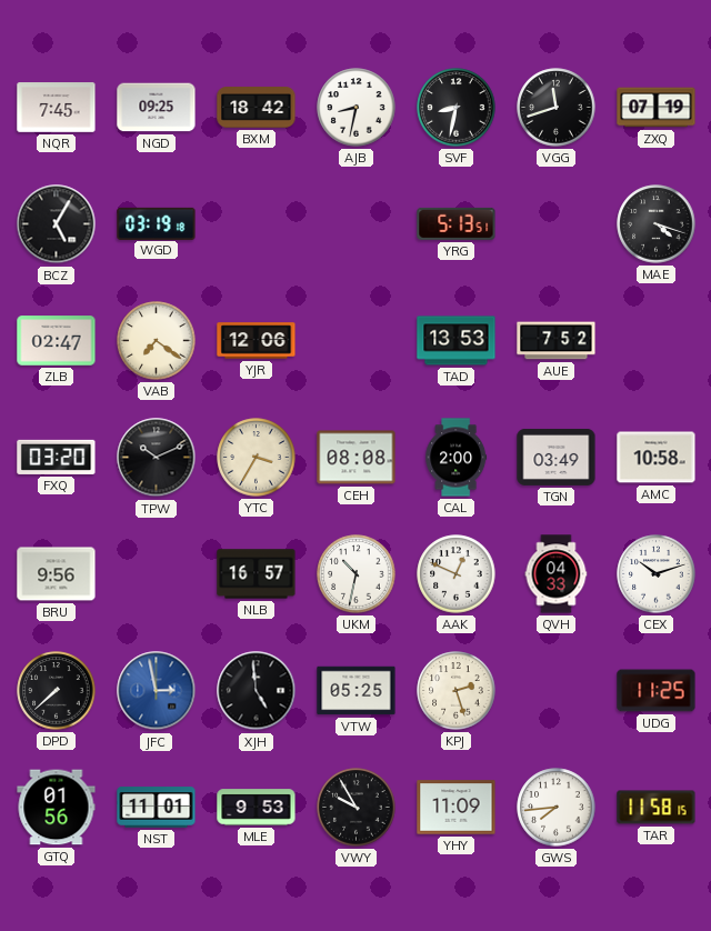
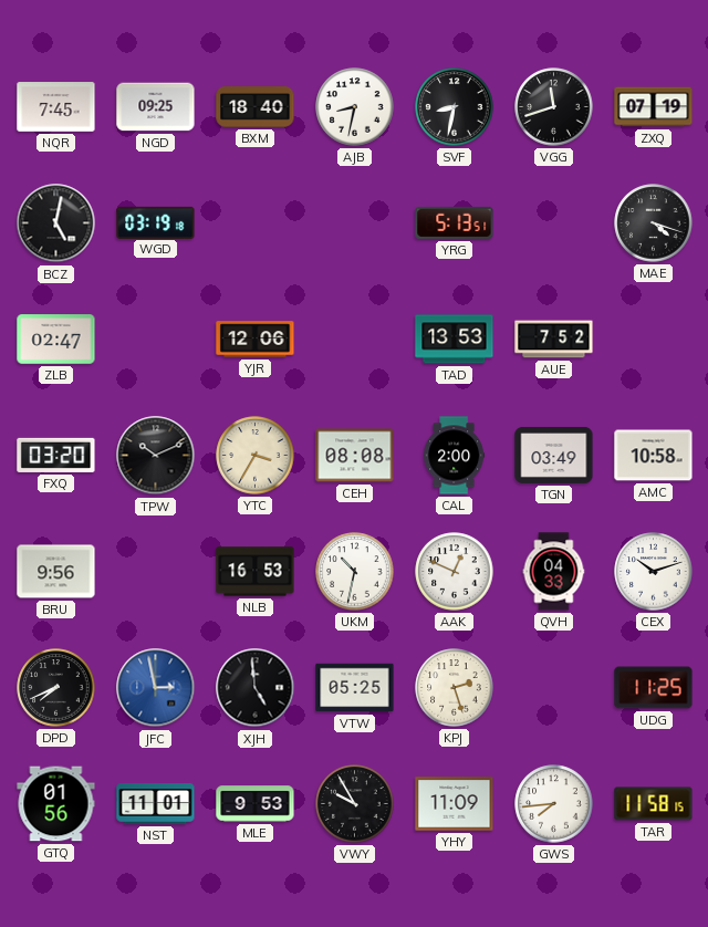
BXM: 18:42 -> 18:40
BCZ: 5:05 -> 5:02
VAB: 7:21 -> none
NLB: 16:57 -> 16:53
DPD: 7:38 -> 7:41
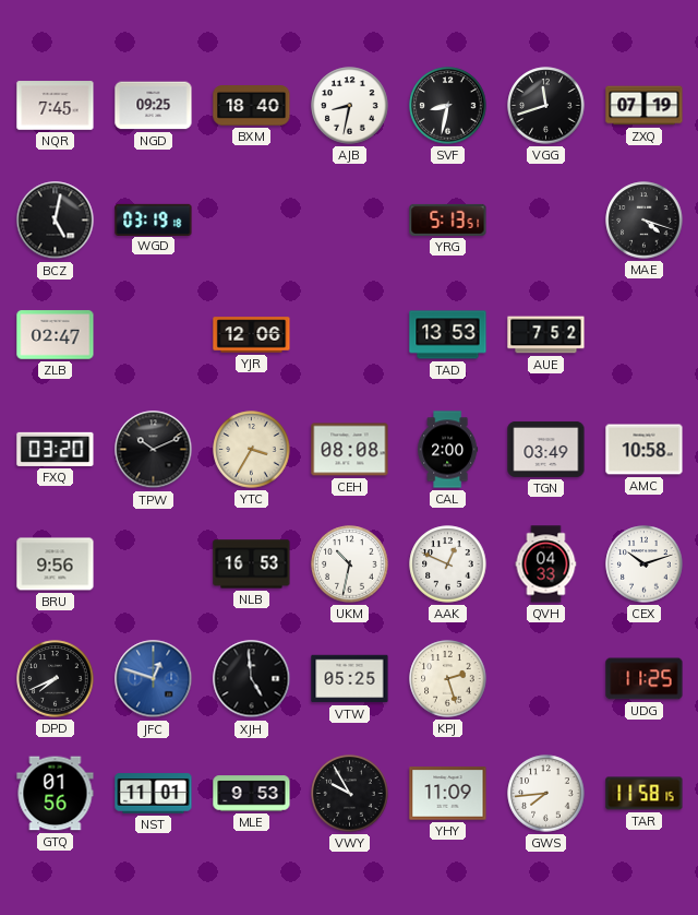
JFC: 2:58 -> 12:48
